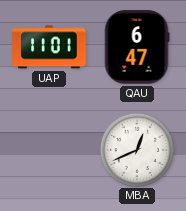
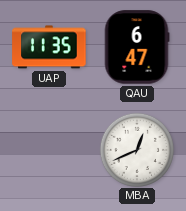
UAP: 11:01 -> 11:35
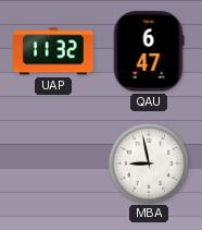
UAP: 11:35 -> 11:32
MBA: 12:41 -> 8:58
